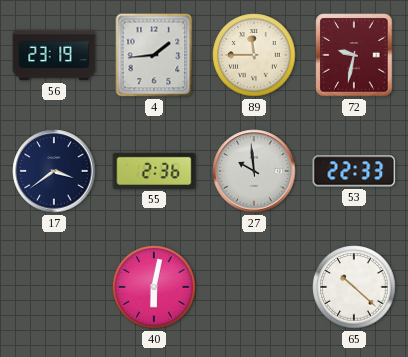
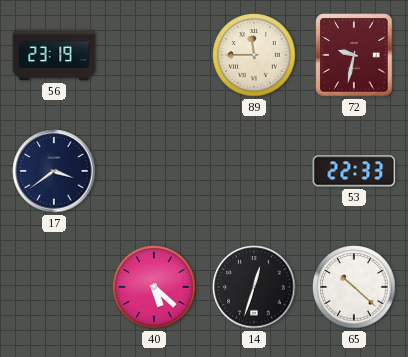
4: 1:44 -> none
55: 2:36 -> none
27: 9:59 -> none
40: 6:02 -> 5:22
14: none -> 12:33
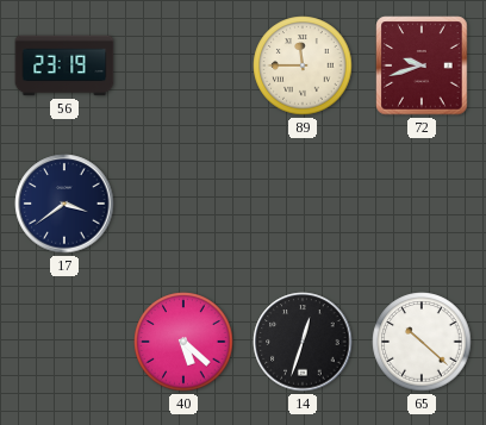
72: 9:32 -> 9:42
53: 22:33 -> none
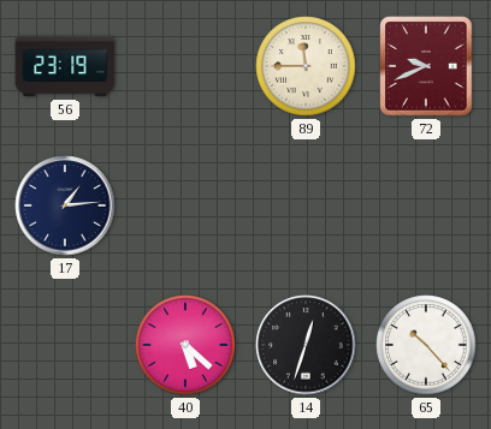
72: 9:42 -> 9:41
17: 3:39 -> 1:14
65: 10:22 -> 10:23
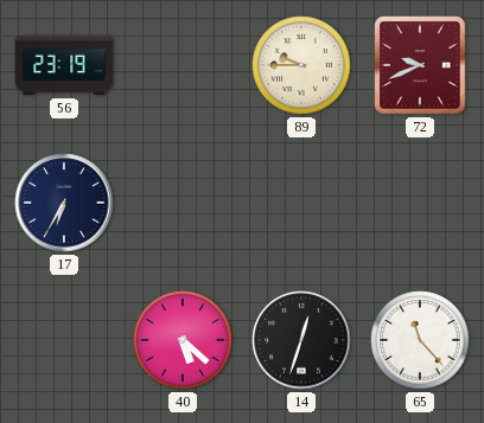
89: 11:45 -> 9:45
17: 1:14 -> 6:35
65: 10:23 -> 11:23
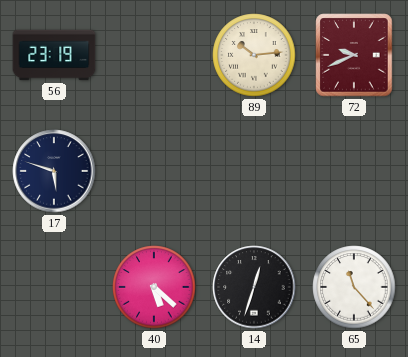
89: 9:45 -> 10:14
17: 6:35 -> 5:48
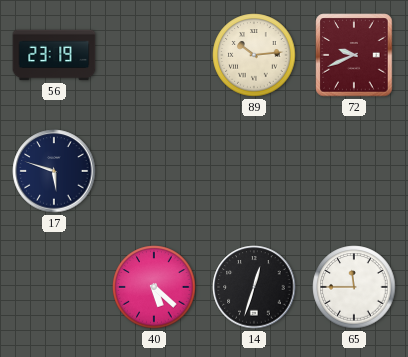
65: 11:23 -> 11:45
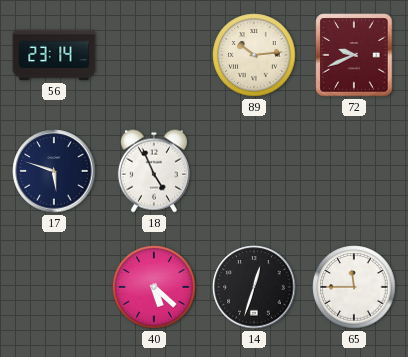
56: 23:19 -> 23:14
18: none -> 4:56
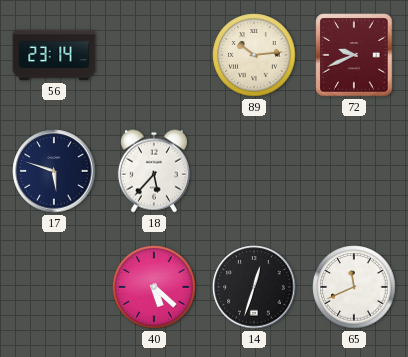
18: 4:56 -> 5:37
65: 11:45 -> 11:41
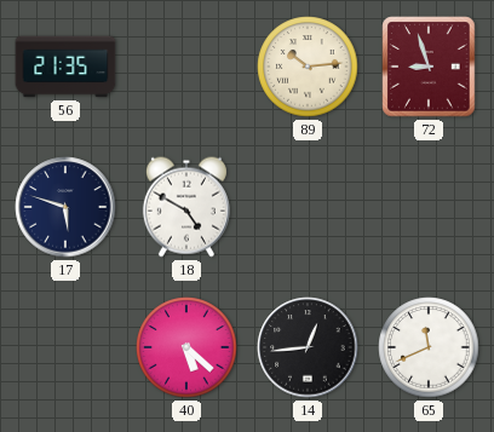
56: 23:14 -> 21:35
72: 9:41 -> 8:57
18: 5:37 -> 4:50
14: 12:33 -> 12:44
